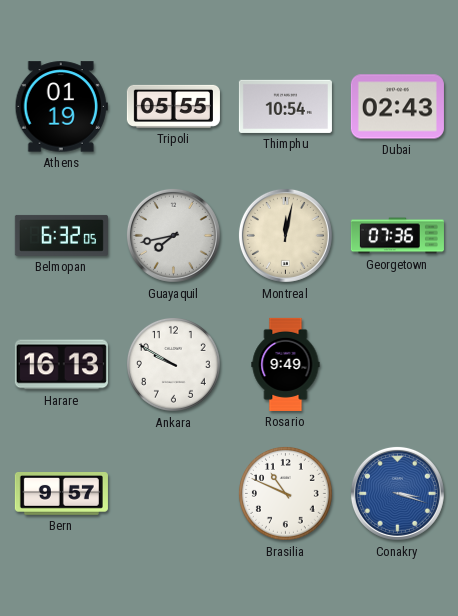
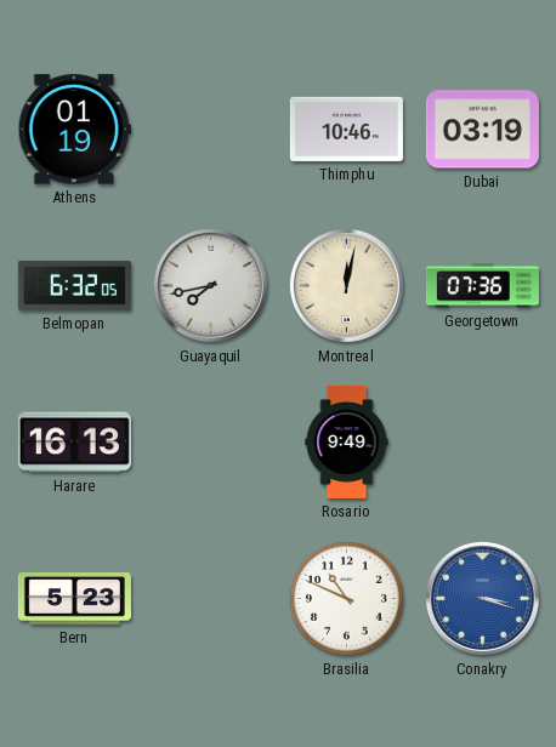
Tripoli: 05:55 -> none
Thimphu: 10:54 -> 10:46
Dubai: 02:43 -> 03:19
Ankara: 9:50 -> none
Bern: 9:57 -> 5:23
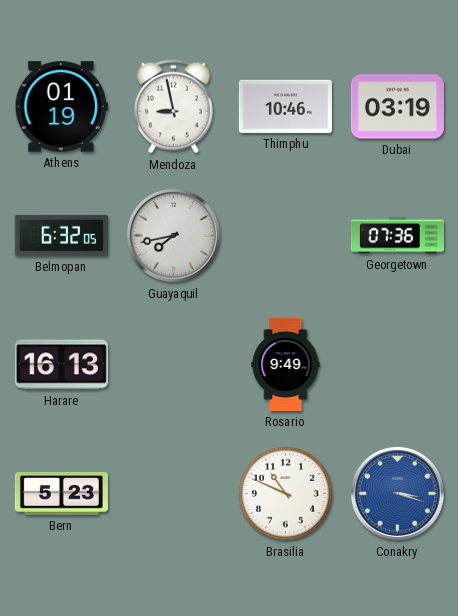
Mendoza: none -> 8:58
Montreal: 12:02 -> none
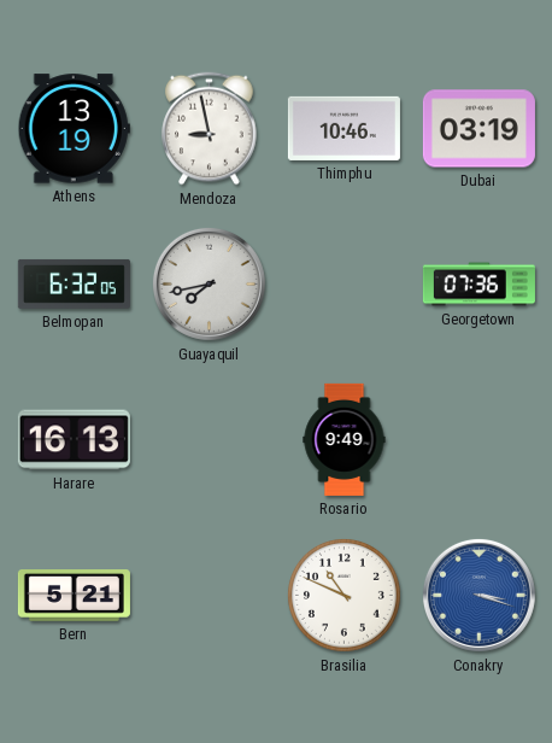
Athens: 01:19 -> 13:19
Bern: 5:23 -> 5:21
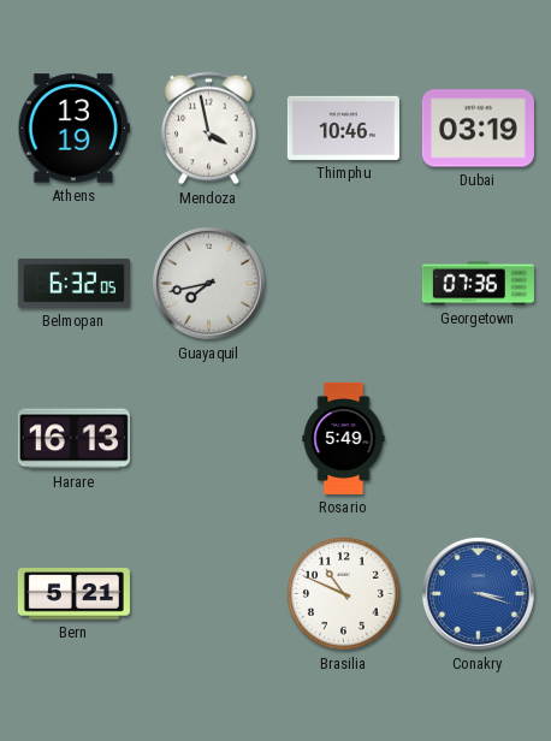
Mendoza: 8:58 -> 3:58
Rosario: 9:49 -> 5:49
